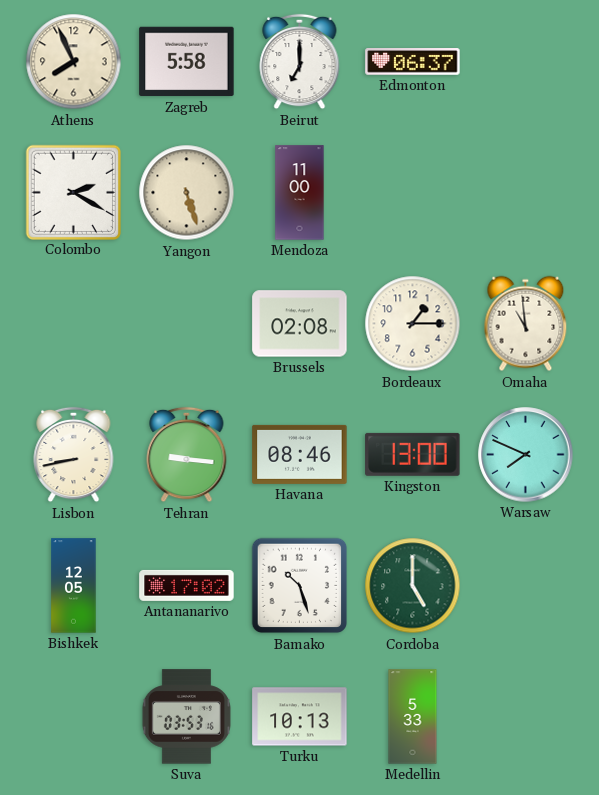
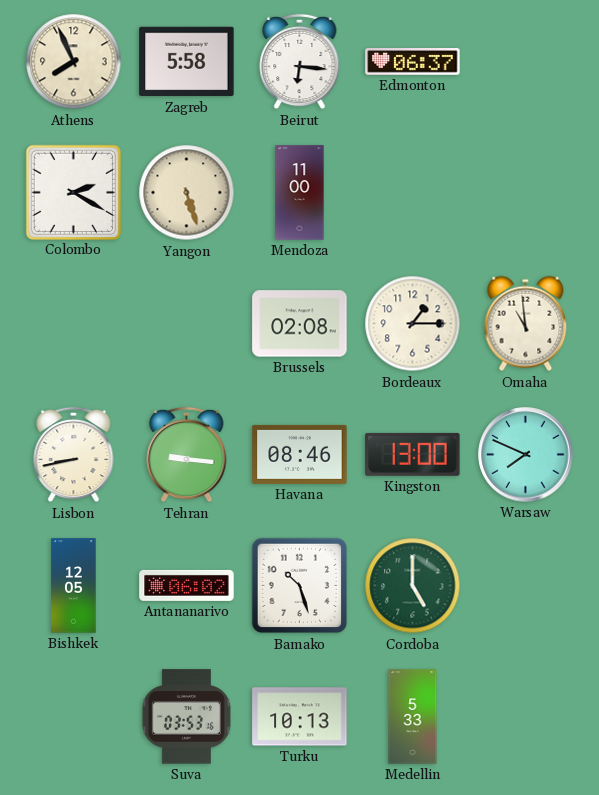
Beirut: 7:00 -> 6:16
Antananarivo: 17:02 -> 06:02
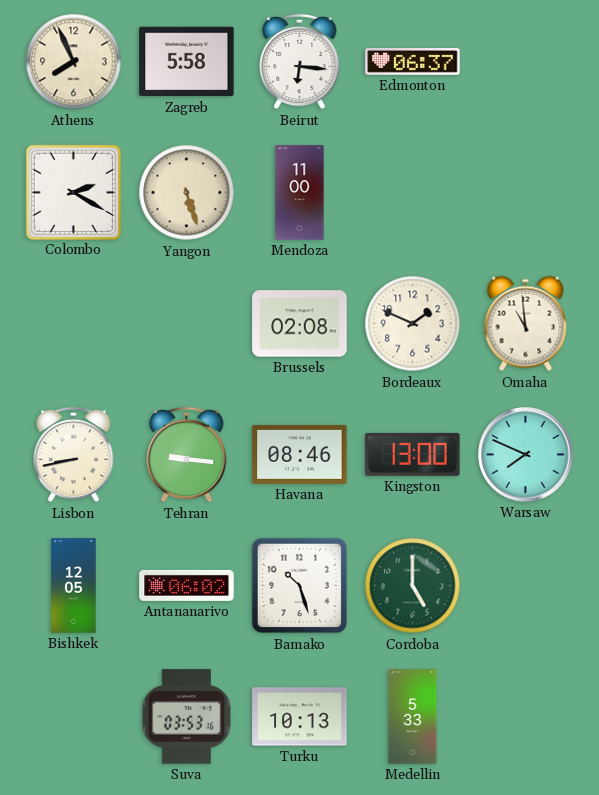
Bordeaux: 1:15 -> 1:49
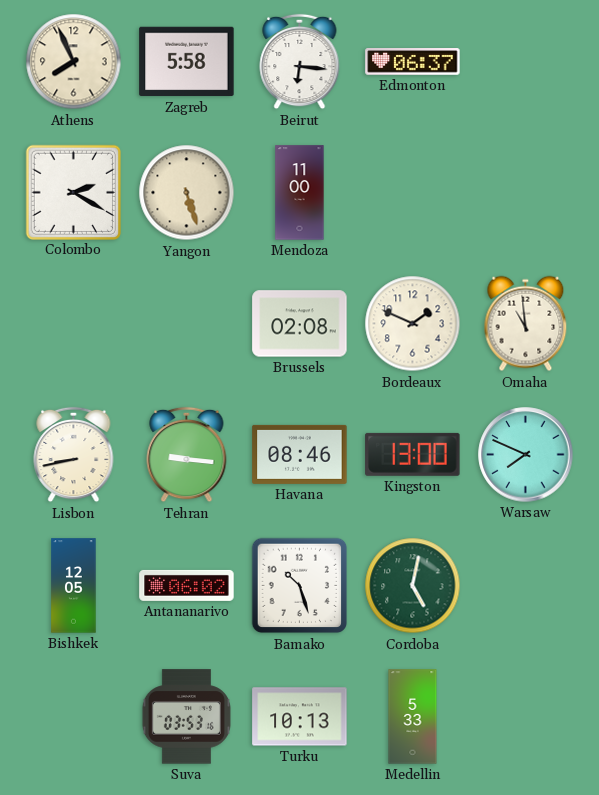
Cordoba: 5:00 -> 5:02
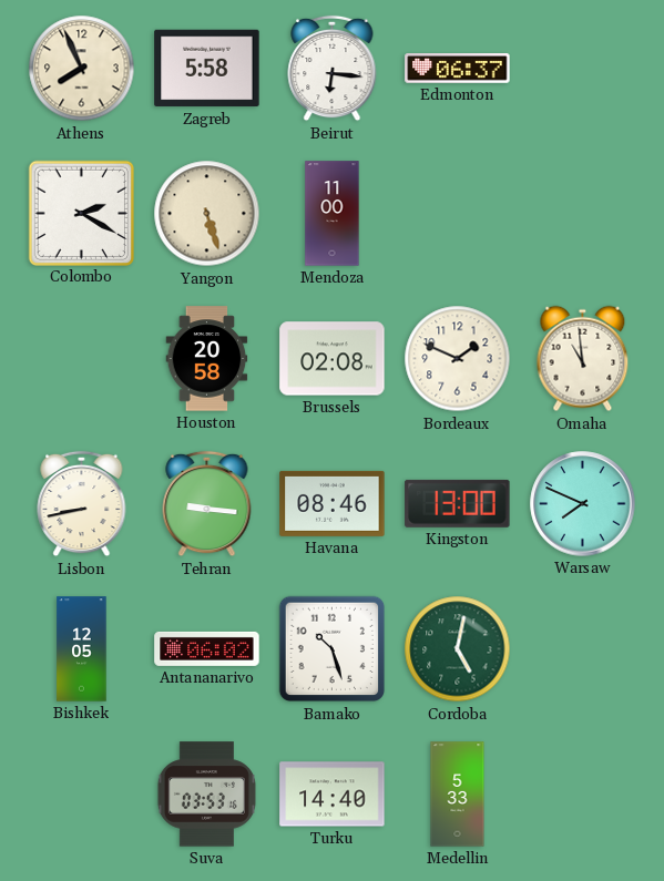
Houston: none -> 20:58
Turku: 10:13 -> 14:40
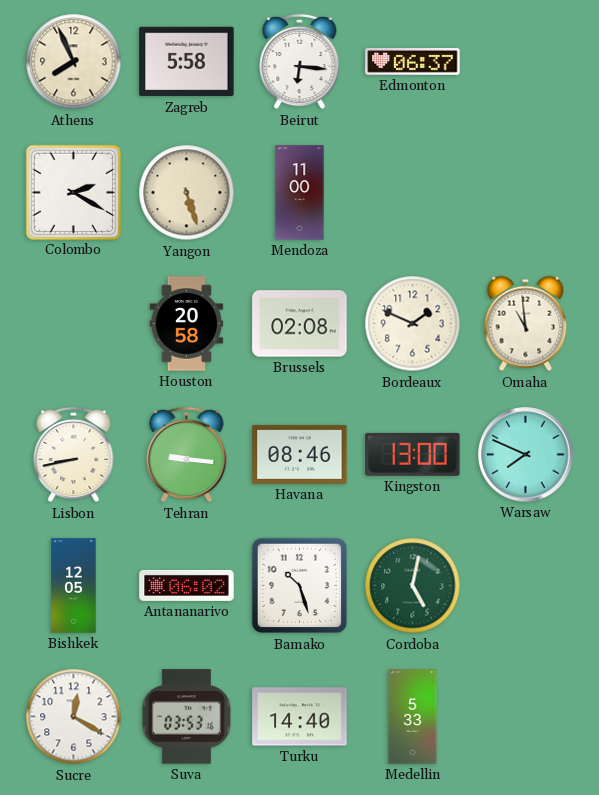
Sucre: none -> 12:20
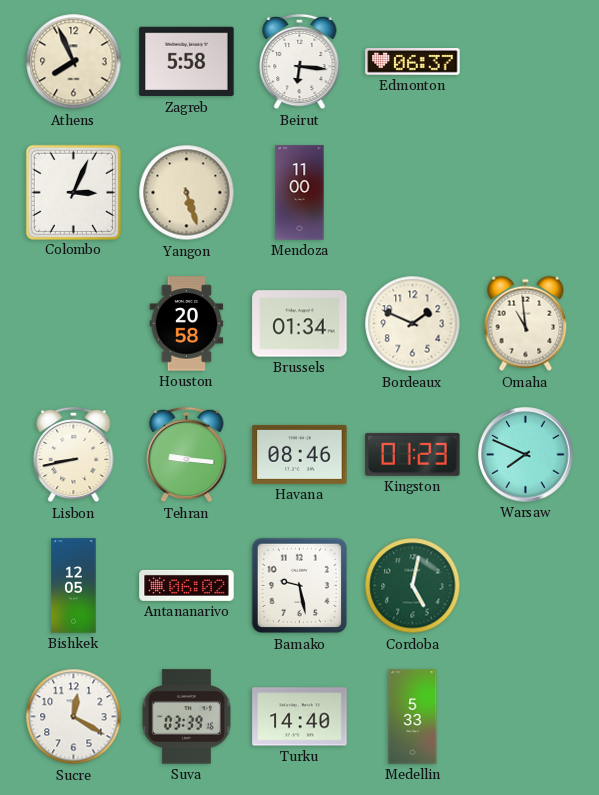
Colombo: 2:20 -> 3:04
Brussels: 02:08 -> 01:34
Kingston: 13:00 -> 01:23
Bamako: 10:27 -> 9:28
Suva: 03:53 -> 03:39
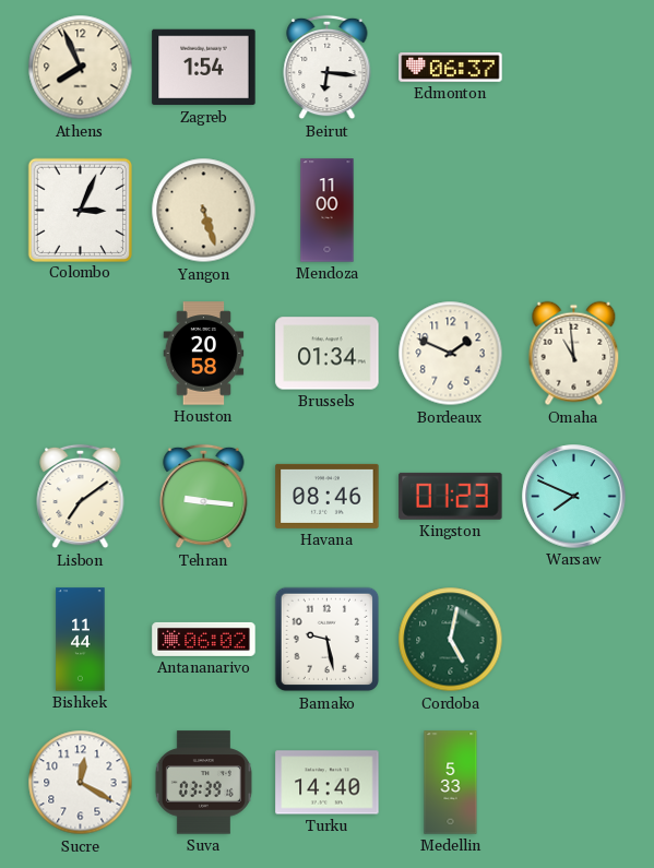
Zagreb: 5:58 -> 1:54
Lisbon: 8:43 -> 7:09
Bishkek: 12:05 -> 11:44
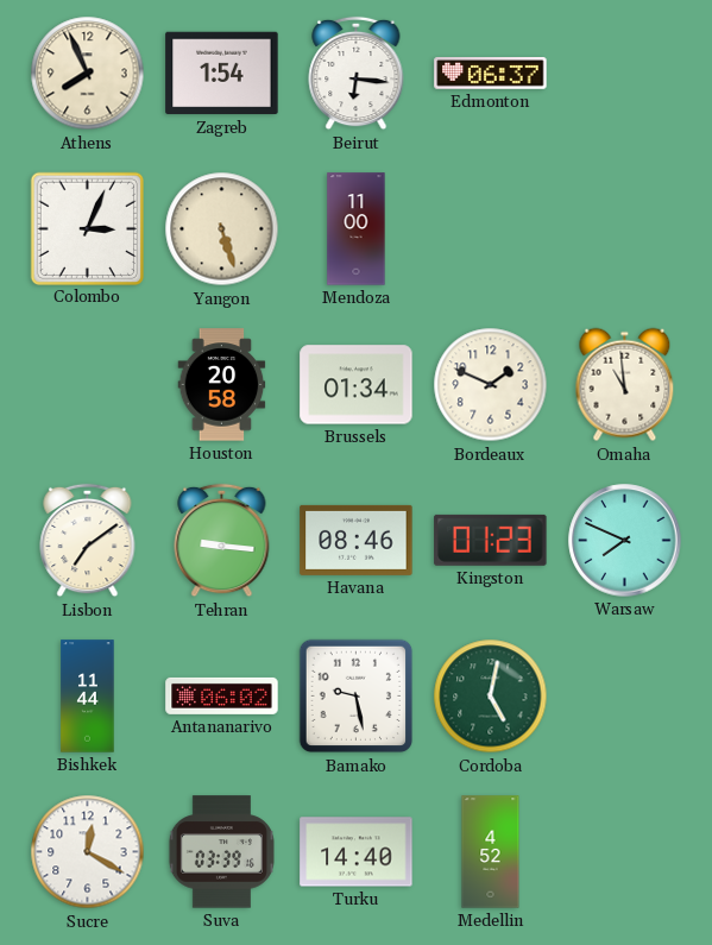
Medellin: 5:33 -> 4:52
